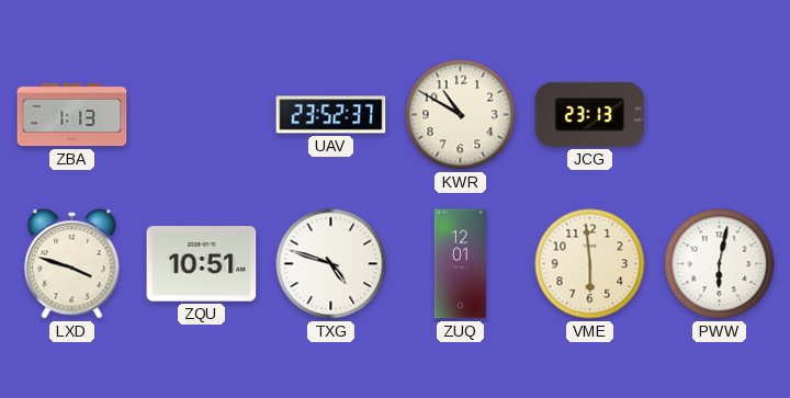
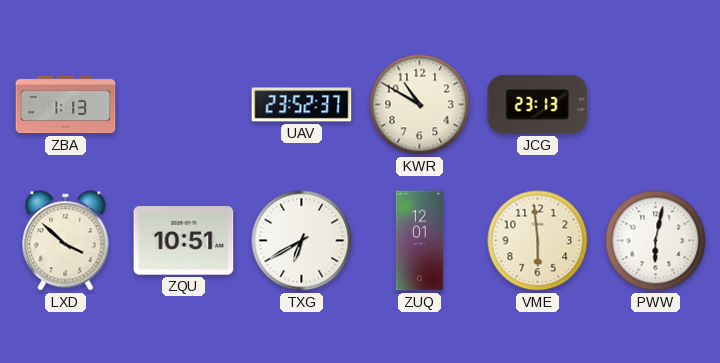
LXD: 3:48 -> 3:52
TXG: 4:48 -> 6:40
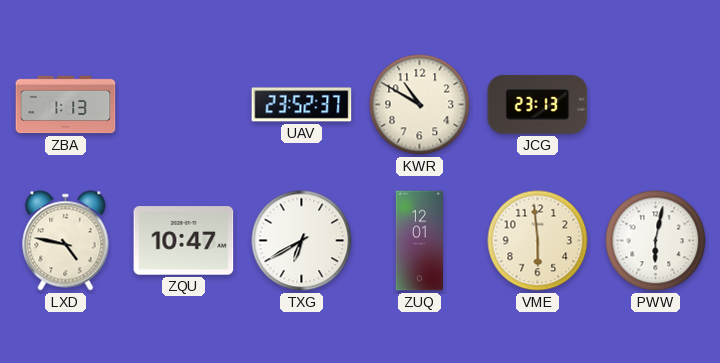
LXD: 3:52 -> 4:47
ZQU: 10:51 -> 10:47
